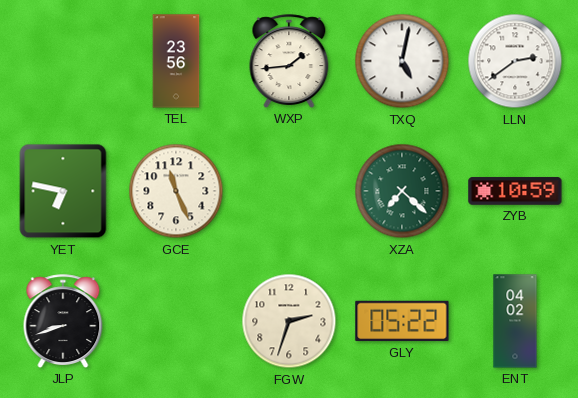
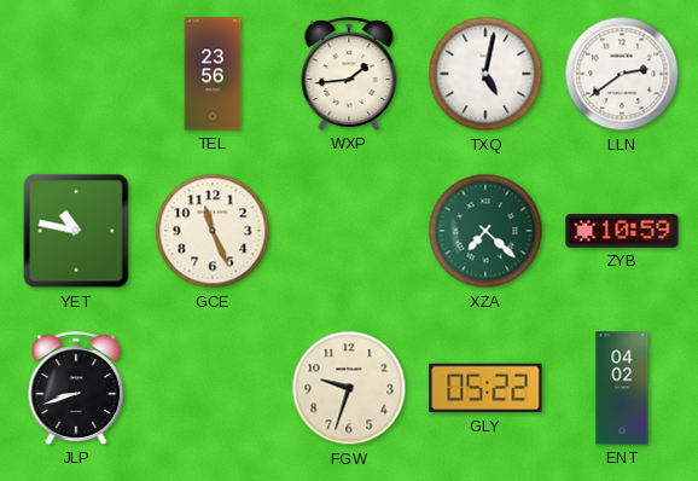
YET: 6:47 -> 10:47
FGW: 2:33 -> 9:33
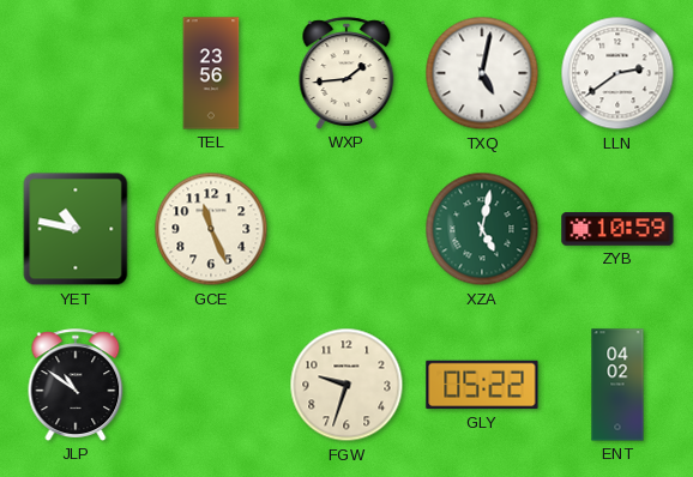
XZA: 7:22 -> 5:02
JLP: 8:42 -> 10:51
